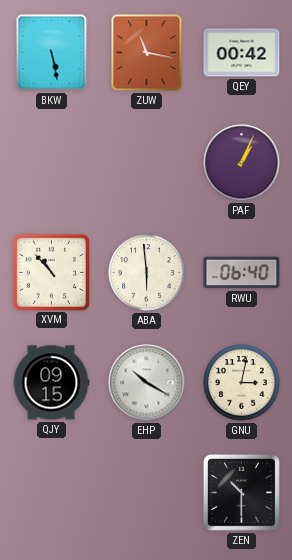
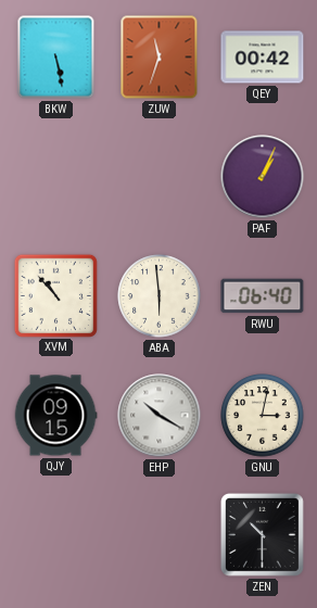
ZUW: 11:17 -> 11:33
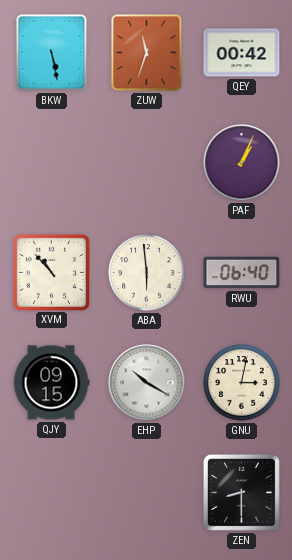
ZEN: 10:30 -> 8:30
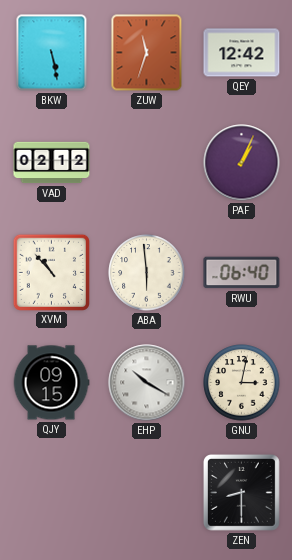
QEY: 00:42 -> 12:42
VAD: none -> 02:12
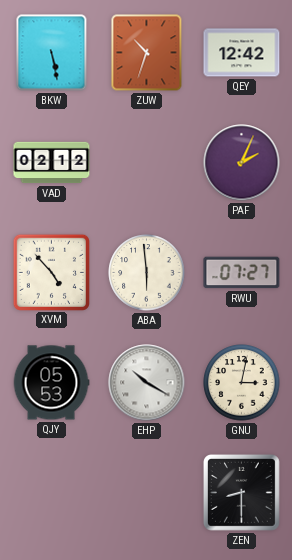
ZUW: 11:33 -> 10:33
PAF: 1:04 -> 2:04
XVM: 10:53 -> 4:53
RWU: 06:40 -> 07:27
QJY: 09:15 -> 05:53
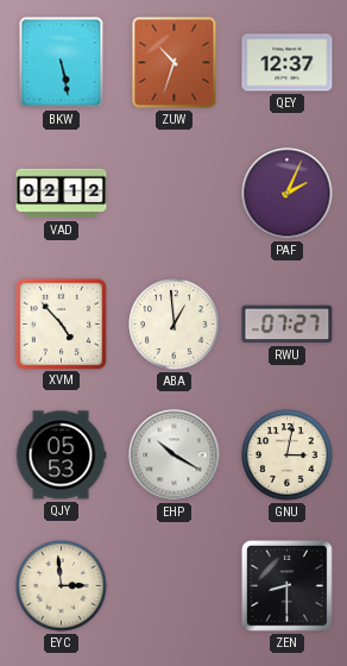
QEY: 12:42 -> 12:37
ABA: 5:59 -> 12:59
EYC: none -> 2:59
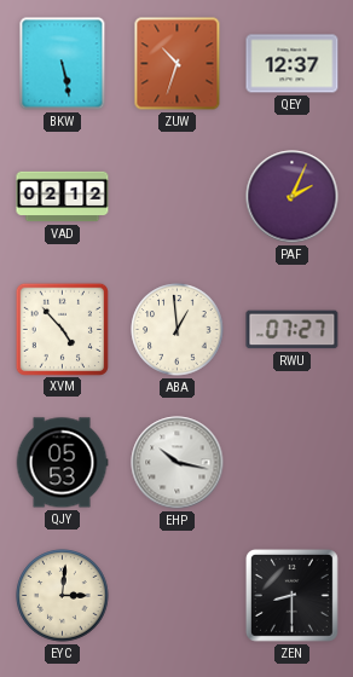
EHP: 10:20 -> 10:17
GNU: 3:02 -> none
EYC: 2:59 -> 3:01
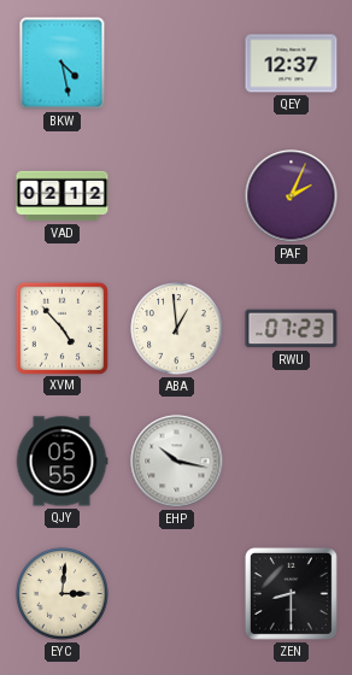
BKW: 5:28 -> 4:28
ZUW: 10:33 -> none
RWU: 07:27 -> 07:23
QJY: 05:53 -> 05:55
